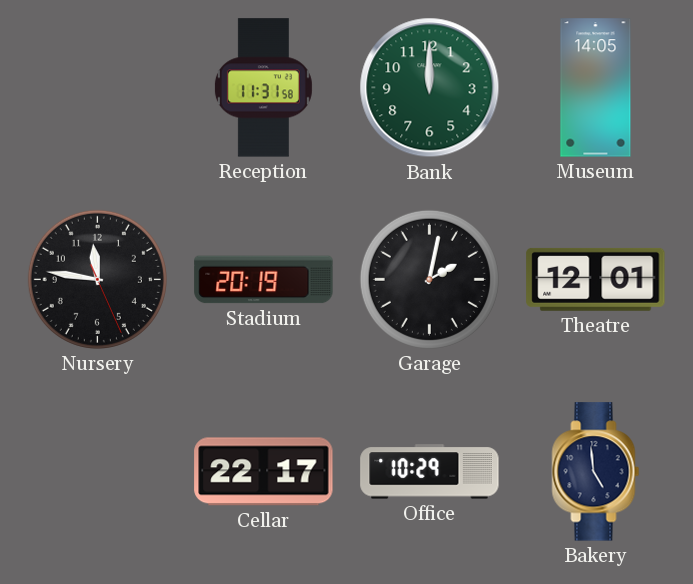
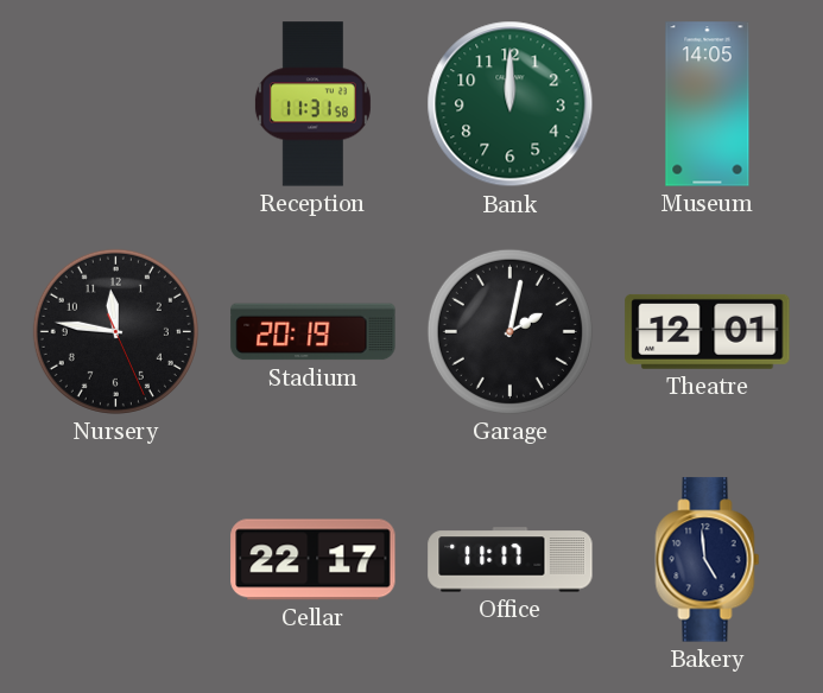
Office: 10:29 -> 11:17
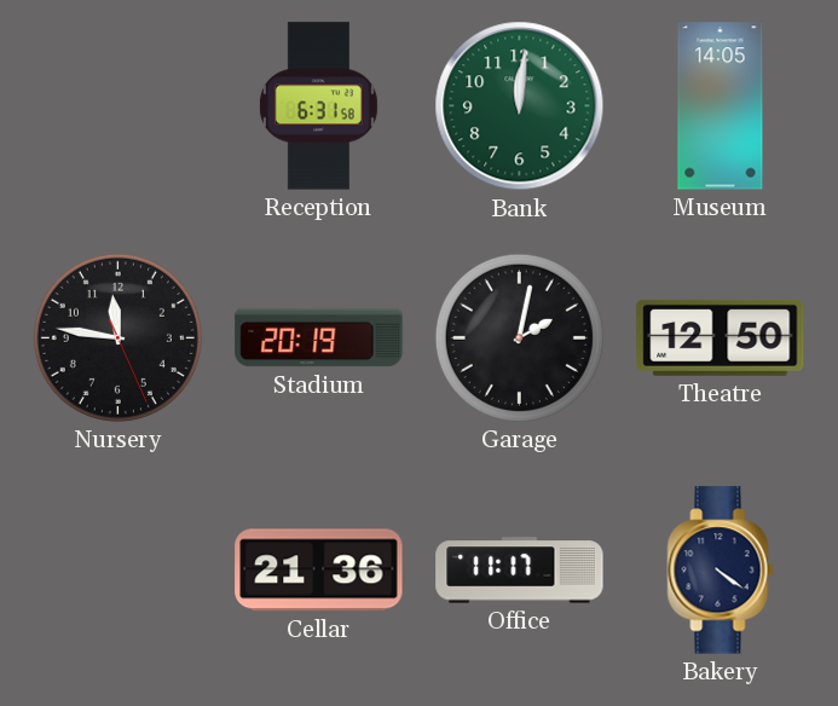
Reception: 11:31 -> 6:31
Bank: 12:00 -> 12:01
Theatre: 12:01 -> 12:50
Cellar: 22:17 -> 21:36
Bakery: 4:59 -> 4:21
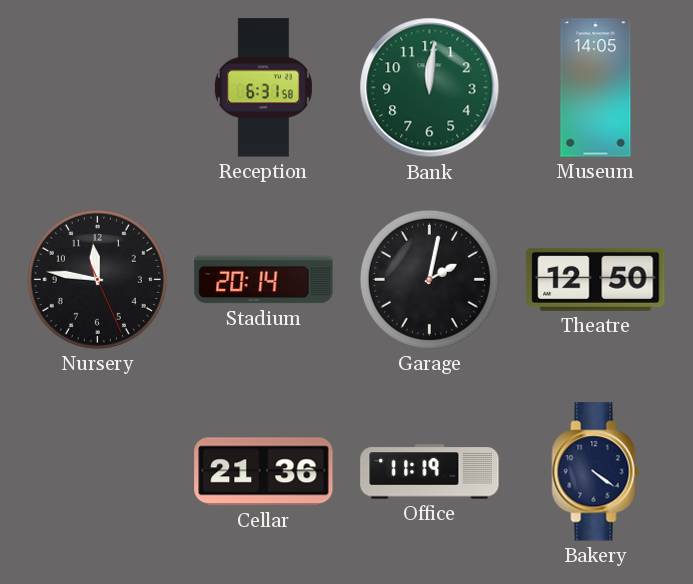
Stadium: 20:19 -> 20:14
Office: 11:17 -> 11:19
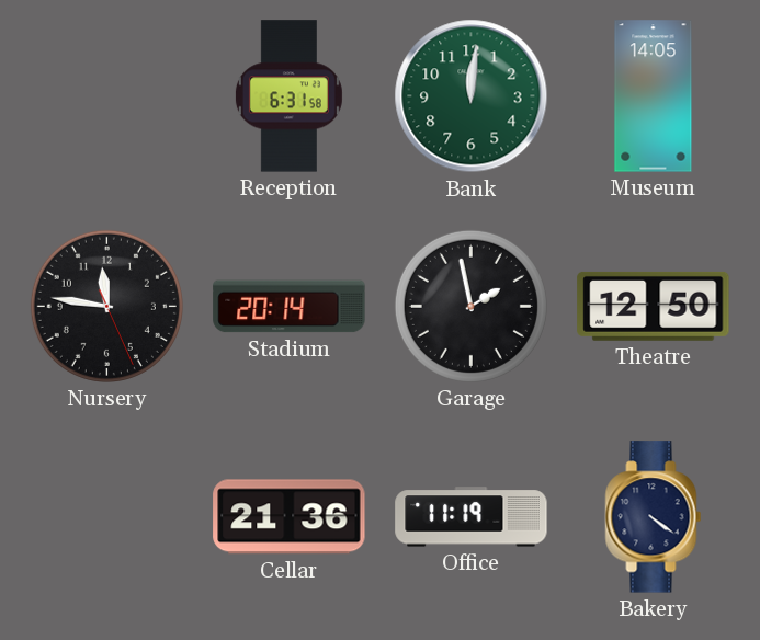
Garage: 2:02 -> 1:58
